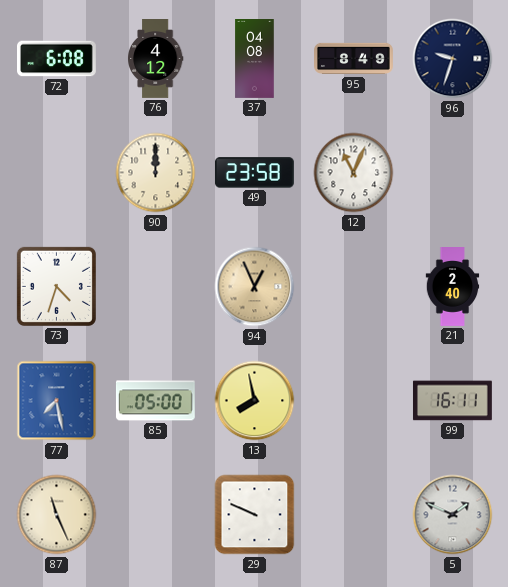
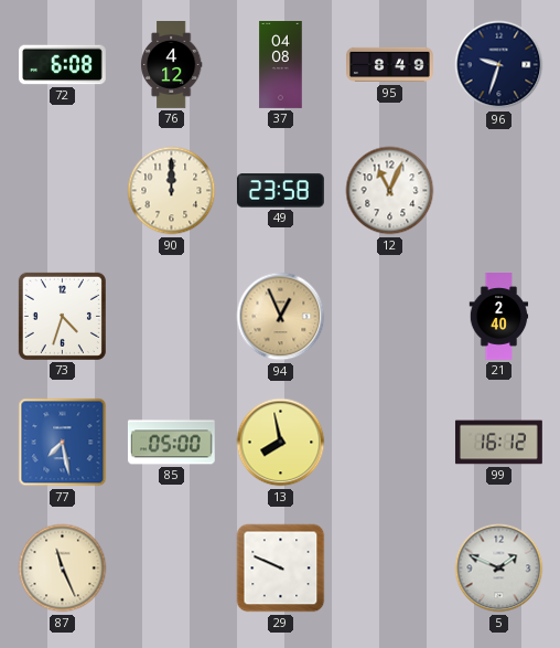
99: 16:11 -> 16:12
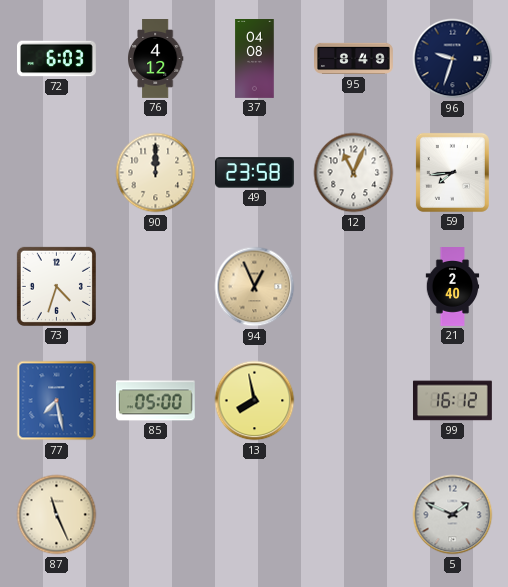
72: 6:08 -> 6:03
59: none -> 7:44
29: 9:49 -> none
